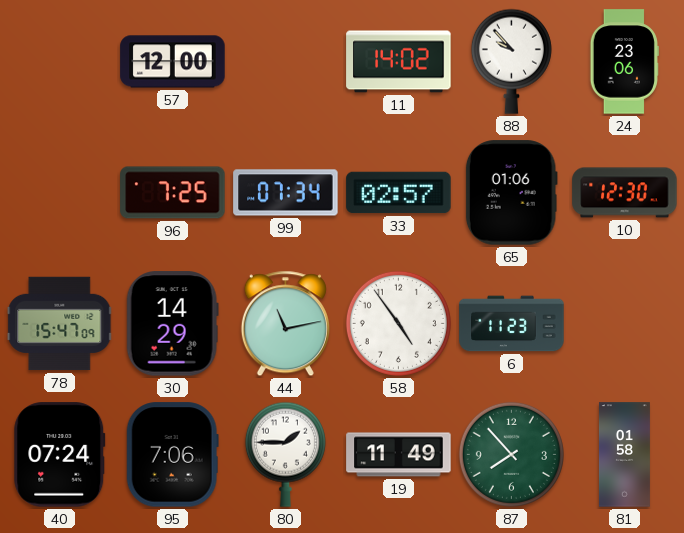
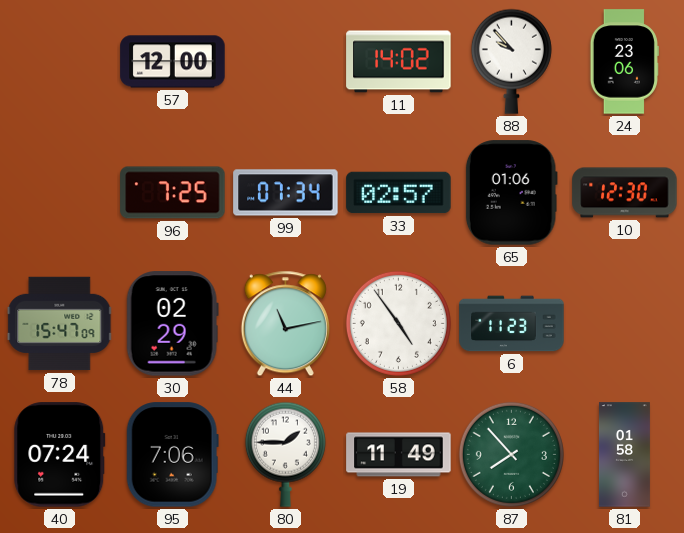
30: 14:29 -> 02:29
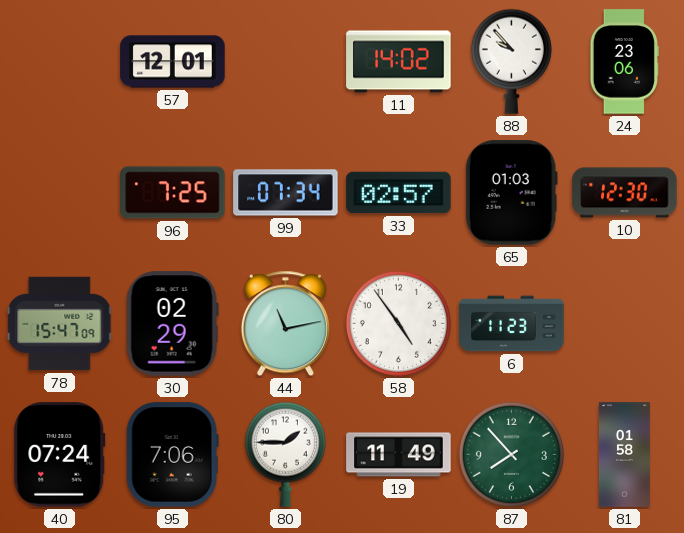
57: 12:00 -> 12:01
65: 01:06 -> 01:03
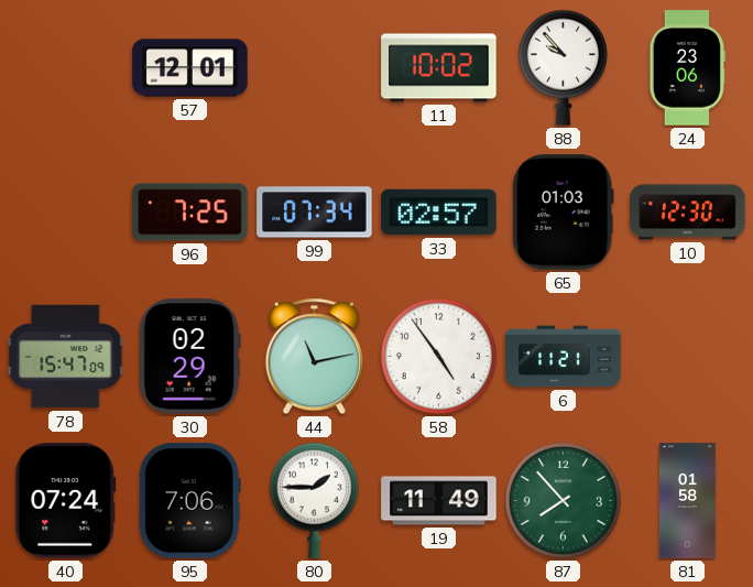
11: 14:02 -> 10:02
6: 11:23 -> 11:21
